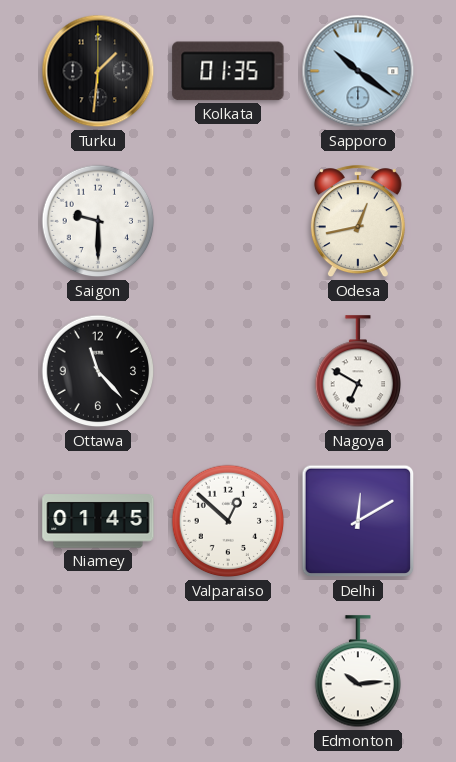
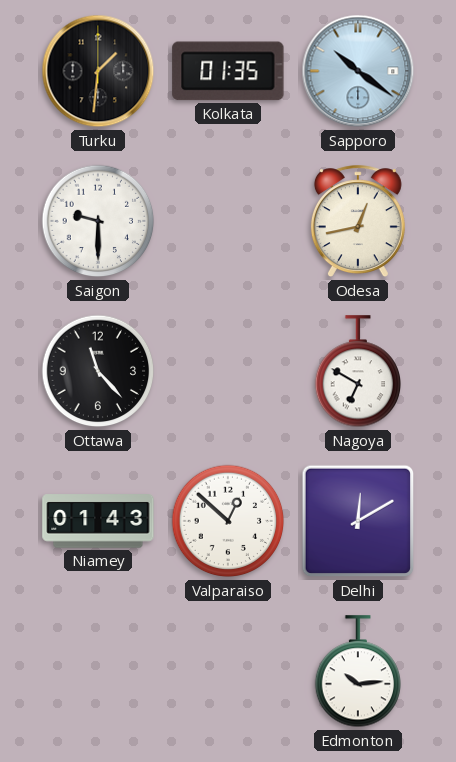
Niamey: 01:45 -> 01:43
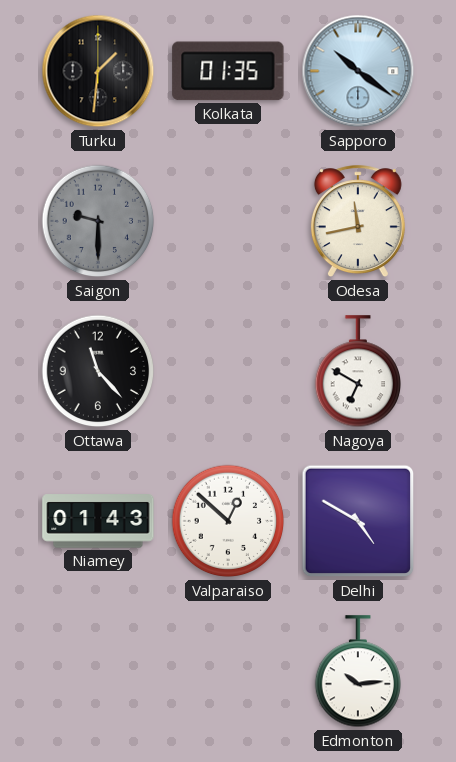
Saigon dial: white -> grey
Odesa: 12:43 -> 11:43
Delhi: 12:10 -> 4:50
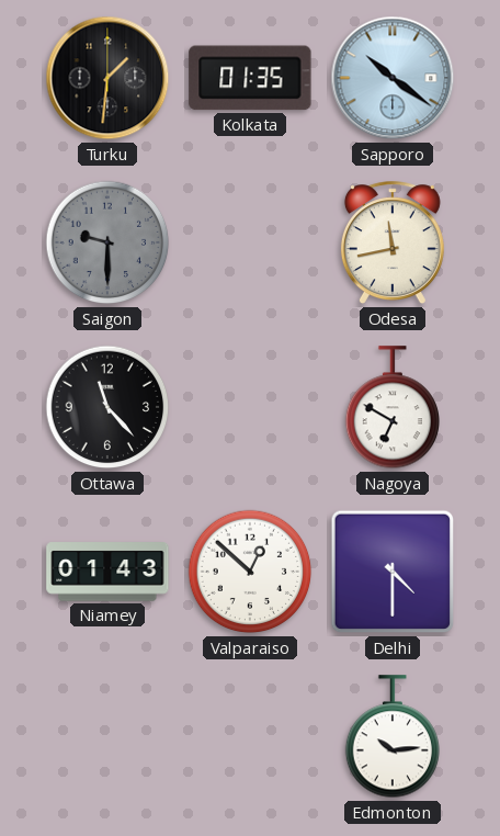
Delhi: 4:50 -> 4:30
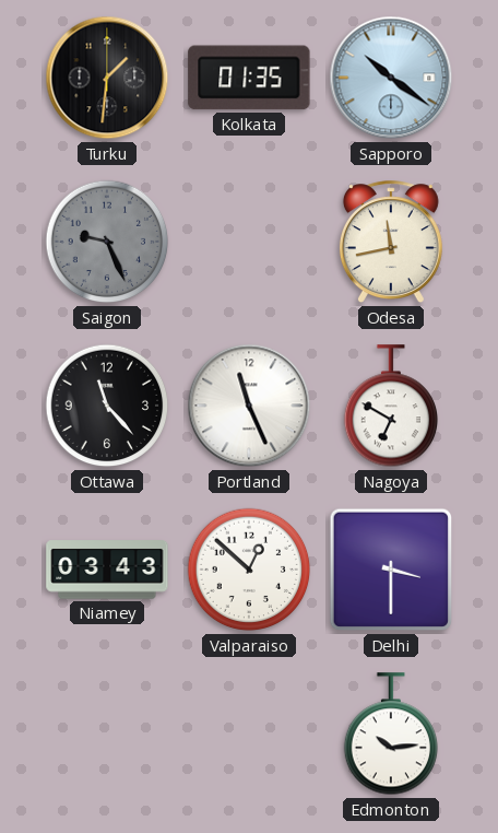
Saigon: 9:30 -> 9:26
Portland: none -> 11:26
Niamey: 01:43 -> 03:43
Delhi: 4:30 -> 3:30
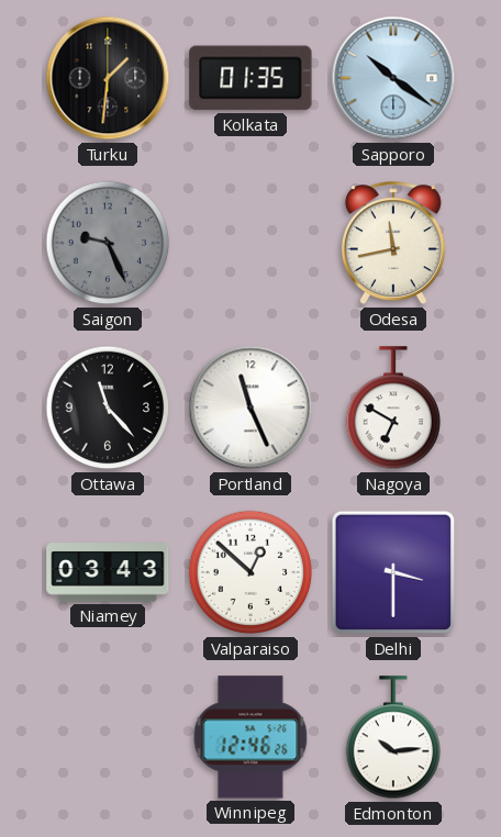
Winnipeg: none -> 12:46
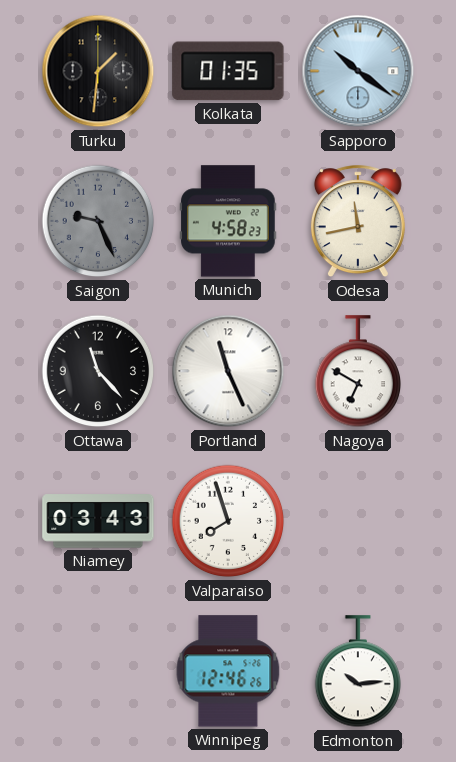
Munich: none -> 4:58
Valparaiso: 12:52 -> 7:57
Delhi: 3:30 -> none
